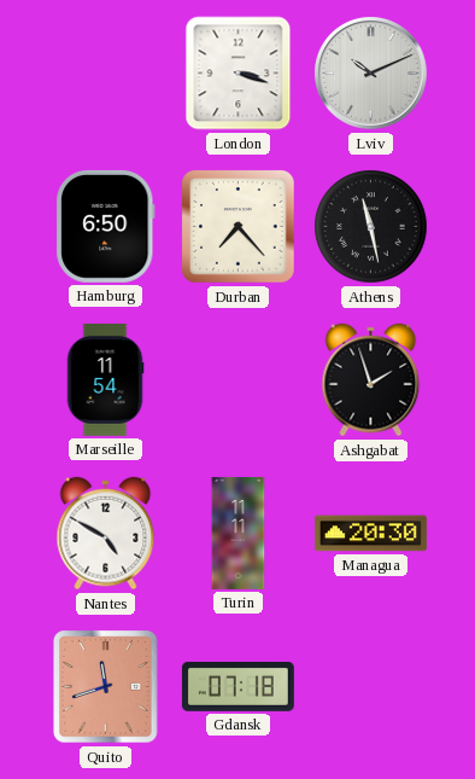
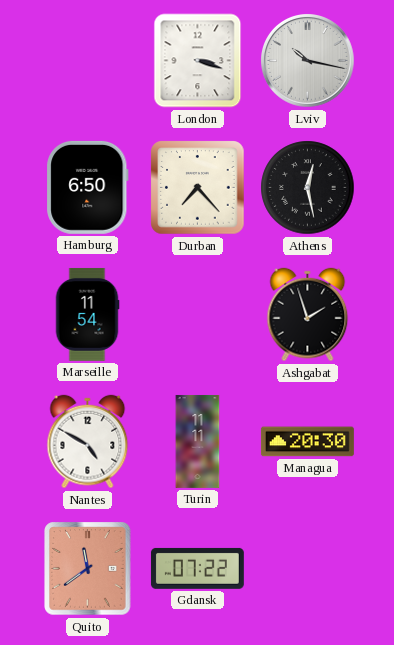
Lviv: 10:11 -> 10:17
Athens: 11:28 -> 12:28
Quito: 11:42 -> 11:39
Gdansk: 07:18 -> 07:22
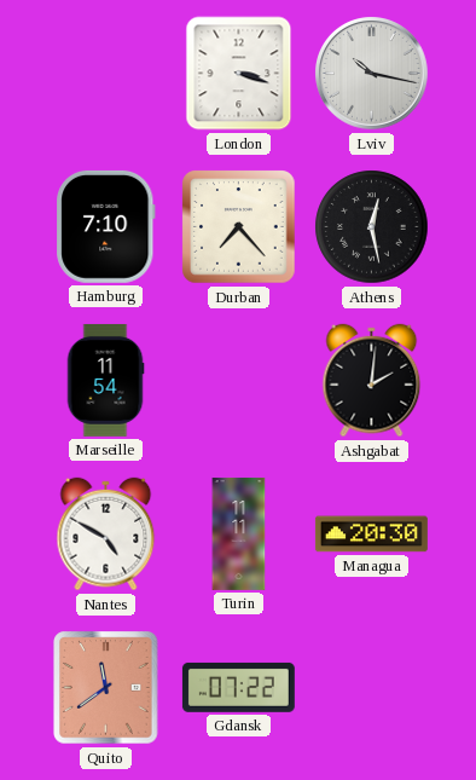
Hamburg: 6:50 -> 7:10
Ashgabat: 1:57 -> 2:01
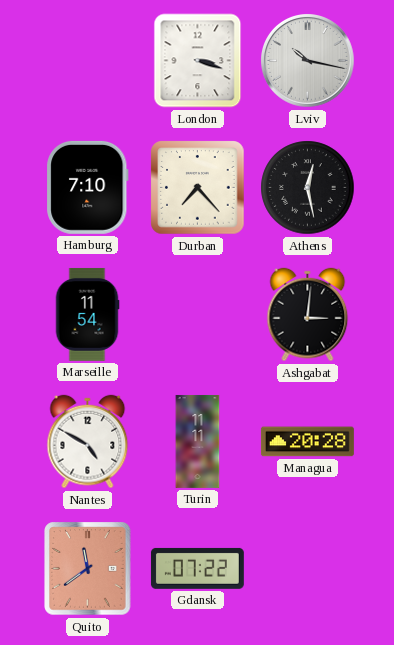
Ashgabat: 2:01 -> 3:01
Managua: 20:30 -> 20:28
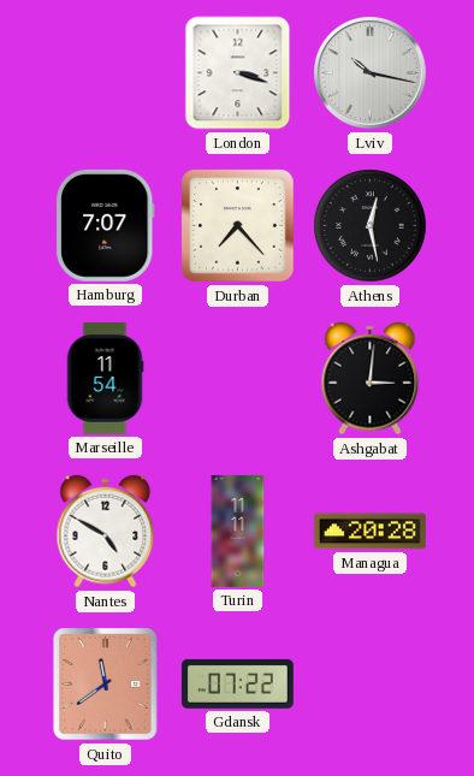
Hamburg: 7:10 -> 7:07
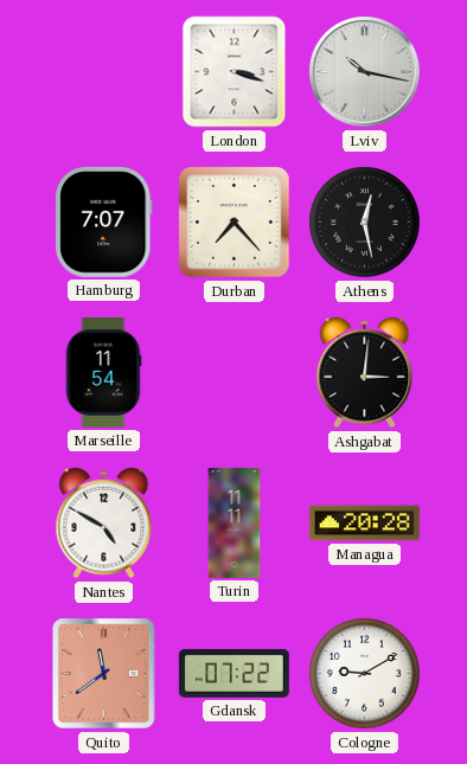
Cologne: none -> 9:10
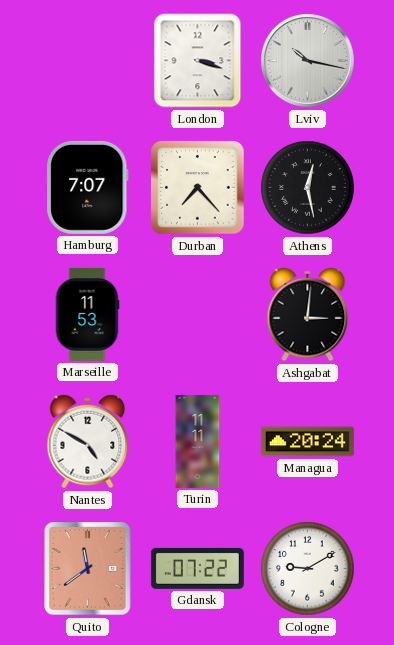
Marseille: 11:54 -> 11:53
Managua: 20:28 -> 20:24
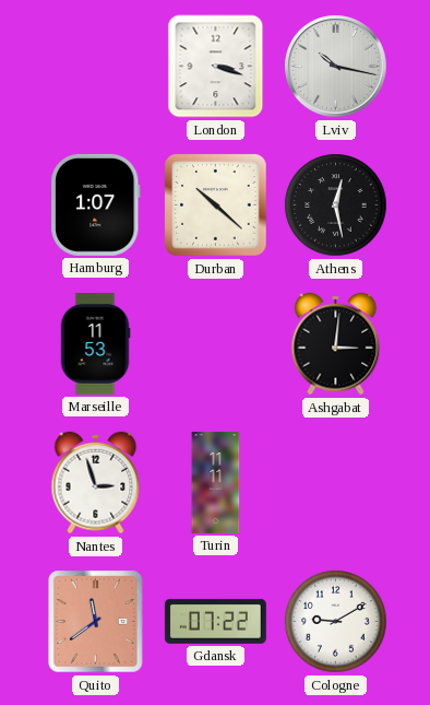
Hamburg: 7:07 -> 1:07
Durban: 7:23 -> 10:22
Nantes: 4:50 -> 2:57
Managua: 20:24 -> none
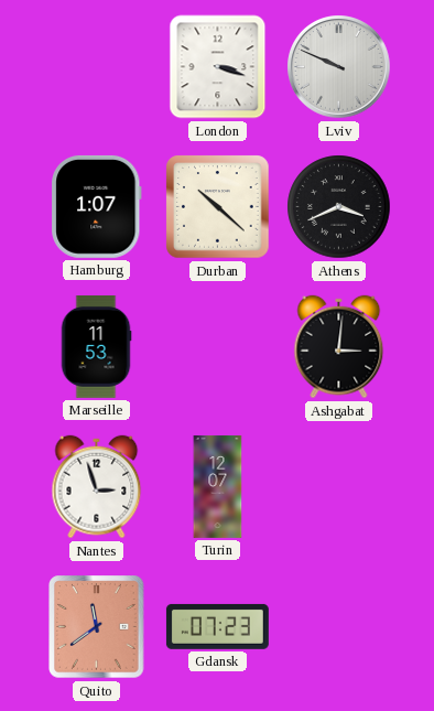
Lviv: 10:17 -> 9:49
Athens: 12:28 -> 3:41
Turin: 11:11 -> 12:07
Gdansk: 07:22 -> 07:23
Cologne: 9:10 -> none
